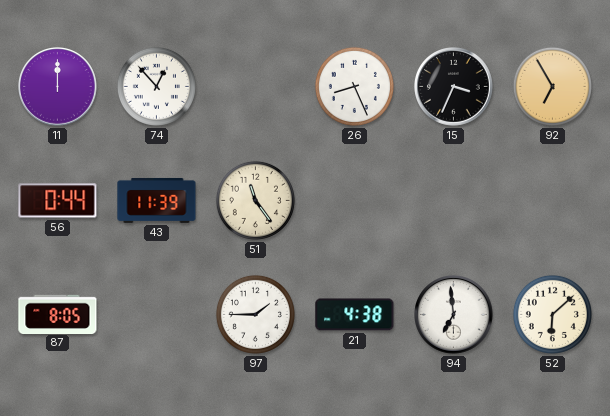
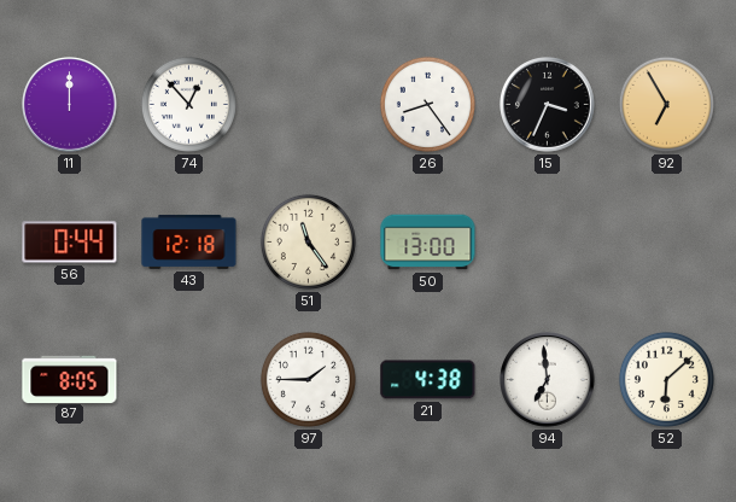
26: 8:26 -> 8:24
43: 11:39 -> 12:18
50: none -> 13:00
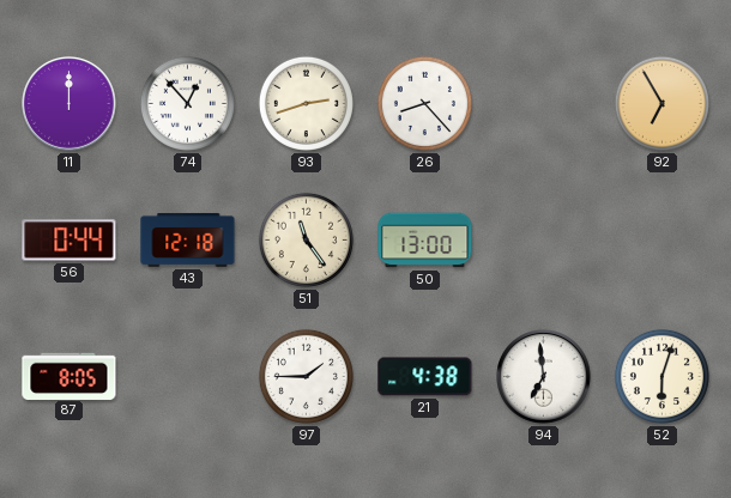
93: none -> 2:42
26: 8:24 -> 8:23
15: 3:34 -> none
52: 6:08 -> 6:03
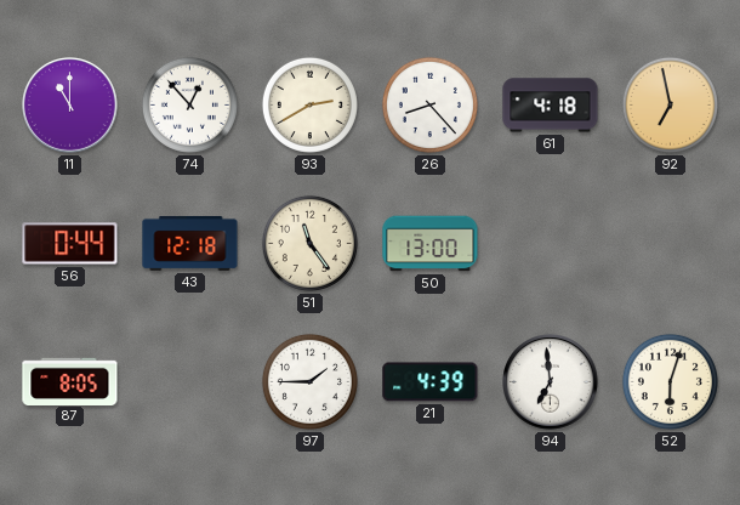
11: 12:00 -> 11:00
93: 2:42 -> 2:40
61: none -> 4:18
92: 6:55 -> 6:58
21: 4:38 -> 4:39
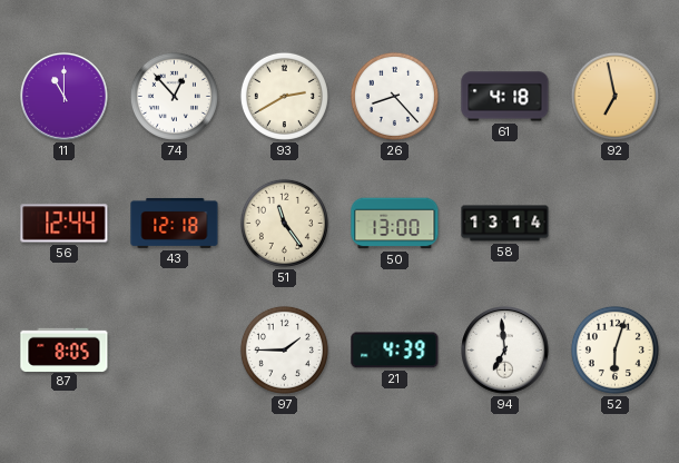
56: 0:44 -> 12:44
58: none -> 13:14
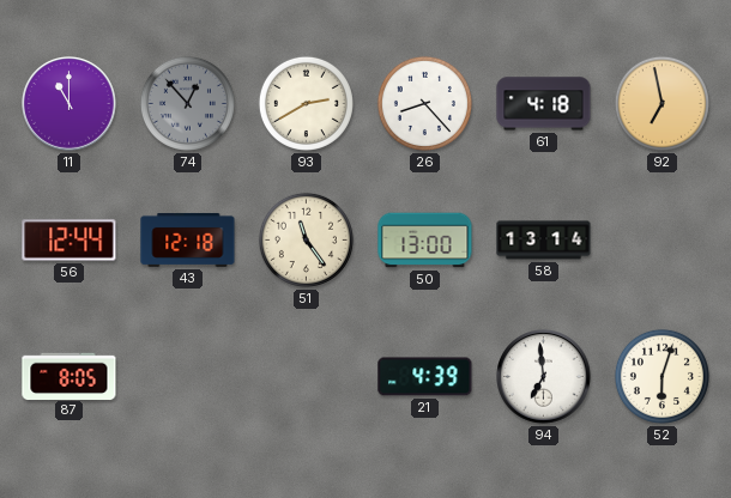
74 dial: white -> grey
97: 1:45 -> none
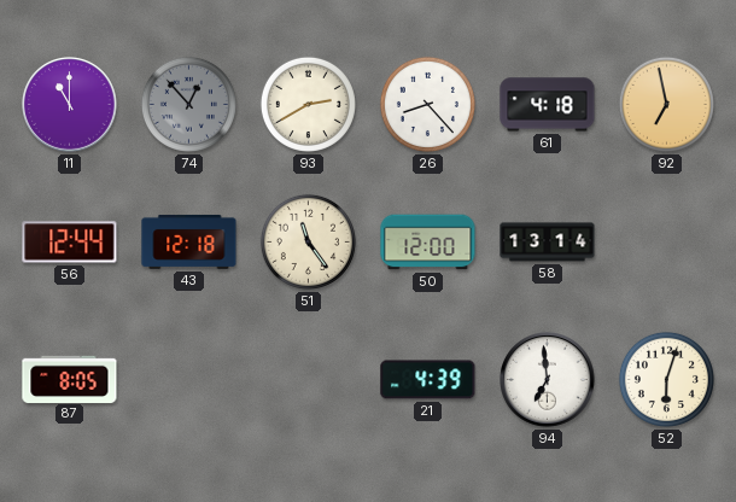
50: 13:00 -> 12:00
